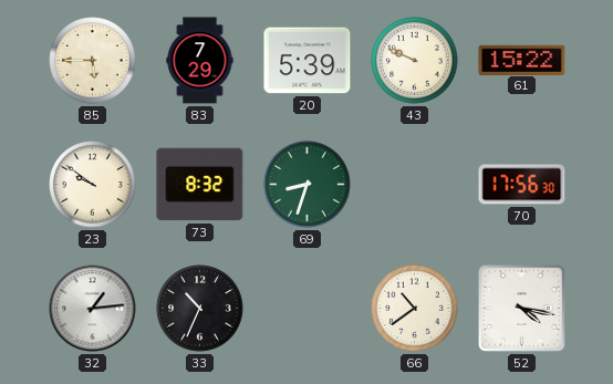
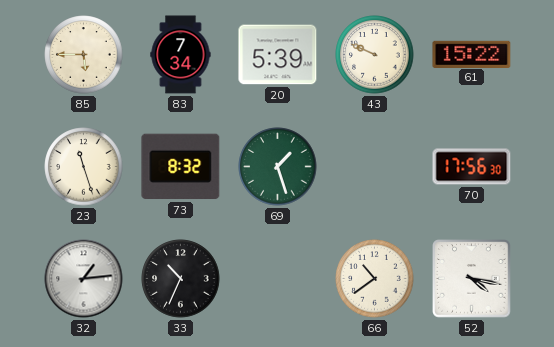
83: 7:29 -> 7:34
23: 9:51 -> 11:27
69: 8:33 -> 1:27
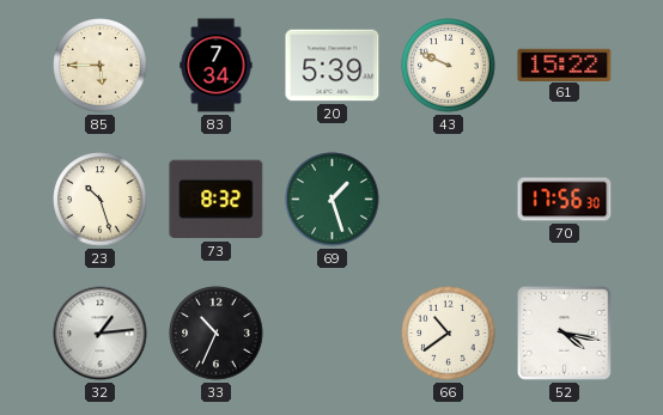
23: 11:27 -> 10:27
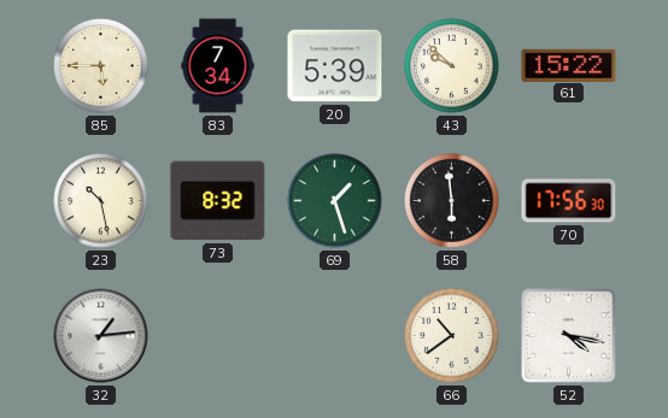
43: 9:49 -> 9:52
23: 10:27 -> 10:28
58: none -> 5:59
33: 10:34 -> none
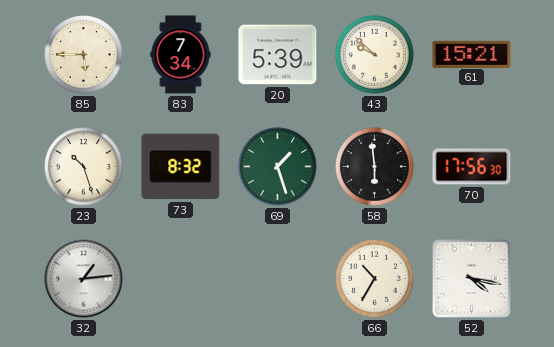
61: 15:22 -> 15:21
23: 10:28 -> 10:27
66: 10:39 -> 10:35
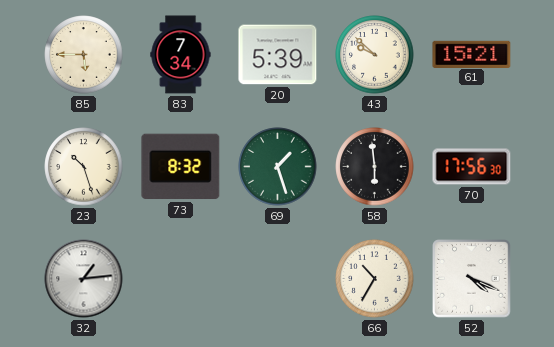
52: 4:17 -> 4:19
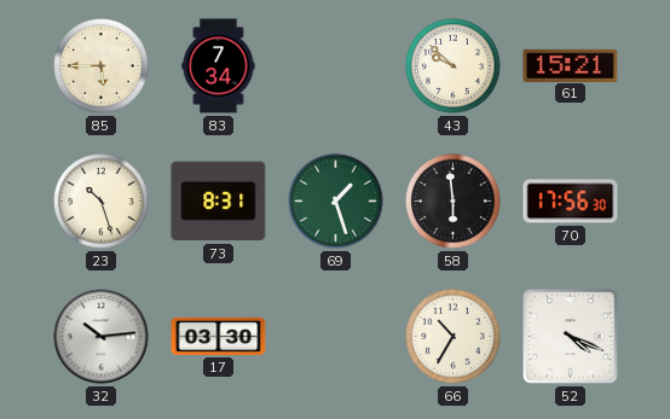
20: 5:39 -> none
73: 8:32 -> 8:31
32: 1:14 -> 10:14
17: none -> 03:30
